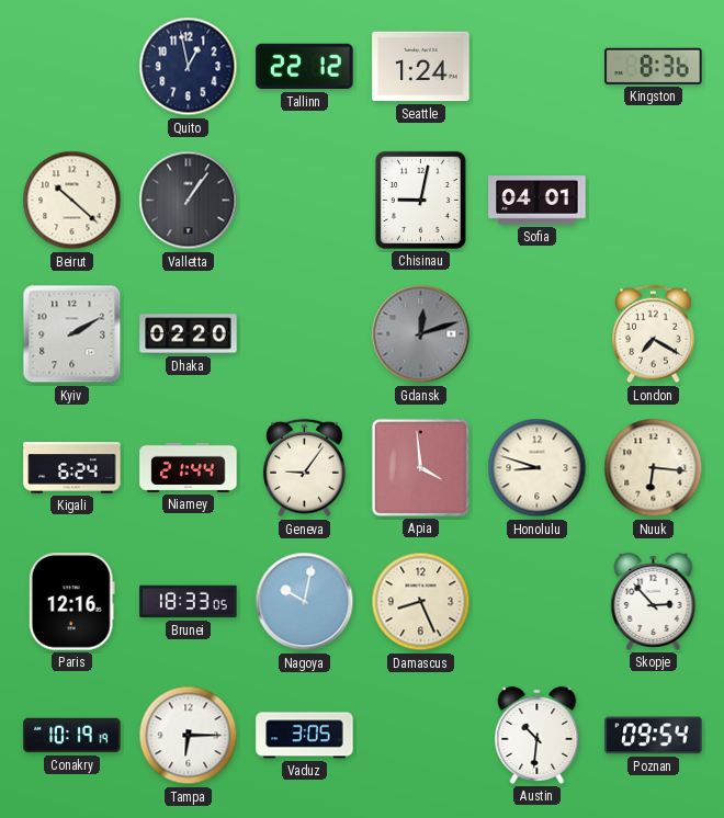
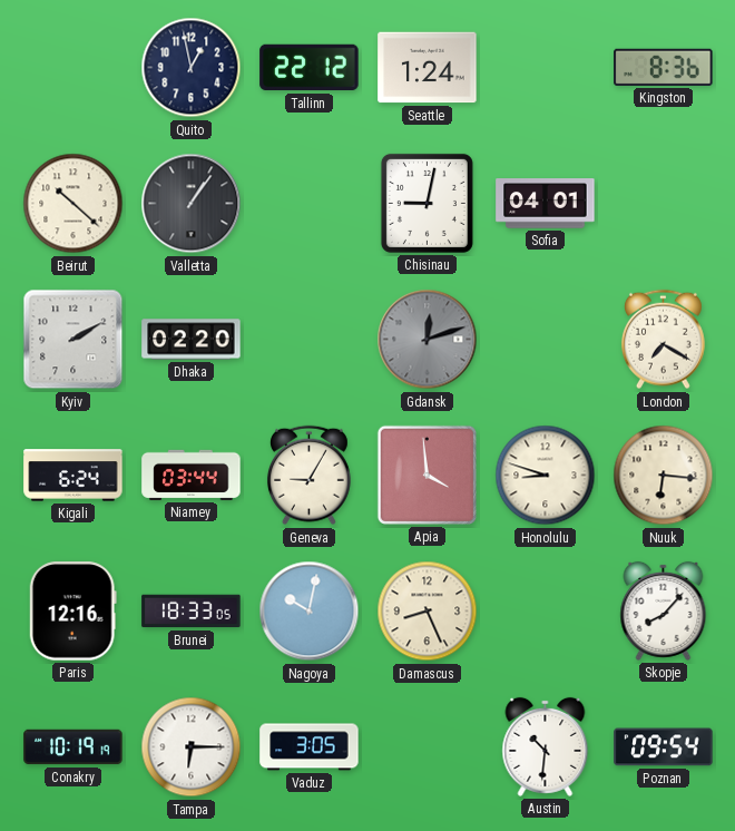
Niamey: 21:44 -> 03:44
Geneva: 9:06 -> 9:05
Skopje: 2:53 -> 8:07
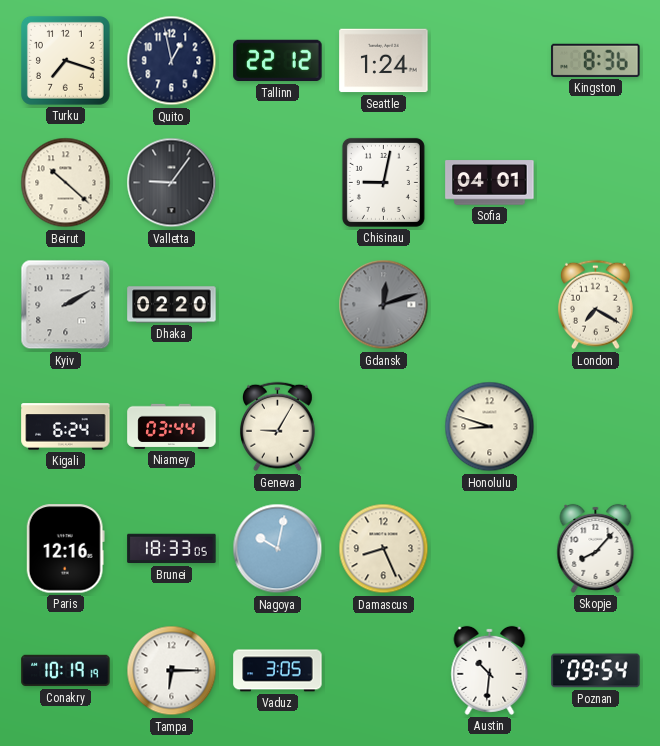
Turku: none -> 7:18
Valletta: 1:06 -> 9:06
Apia: 3:59 -> none
Nuuk: 6:16 -> none
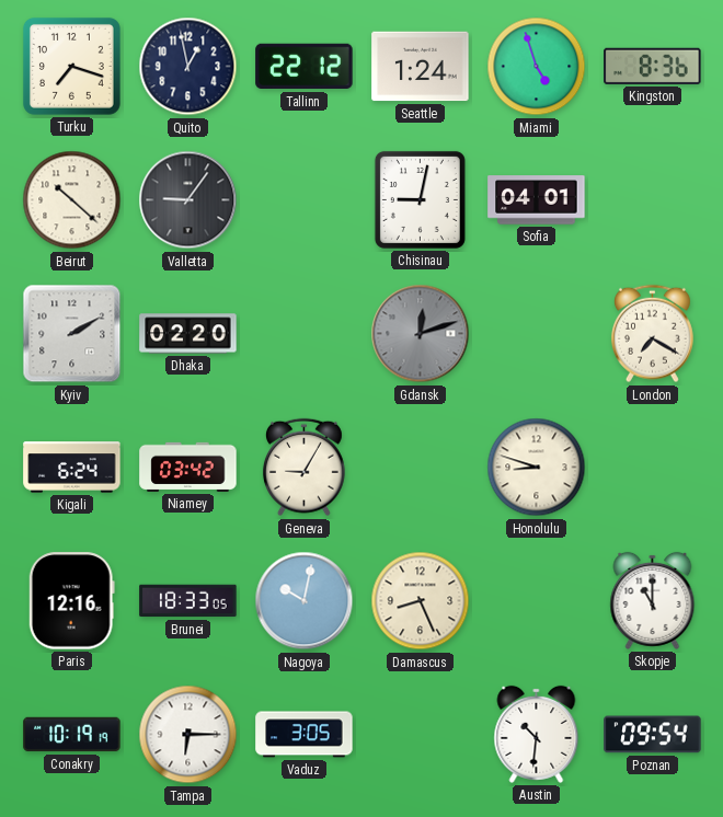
Miami: none -> 4:57
Niamey: 03:44 -> 03:42
Skopje: 8:07 -> 11:00
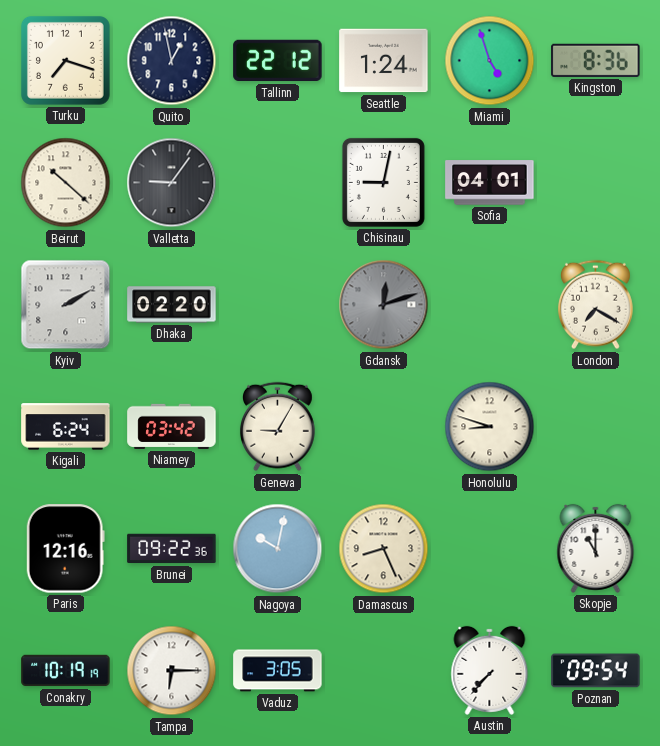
Brunei: 18:33 -> 09:22
Austin: 10:31 -> 7:37
